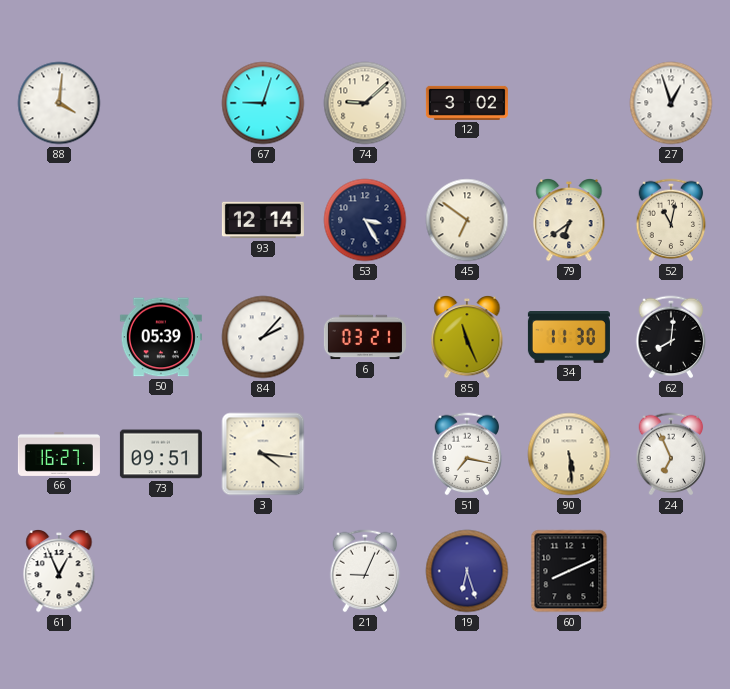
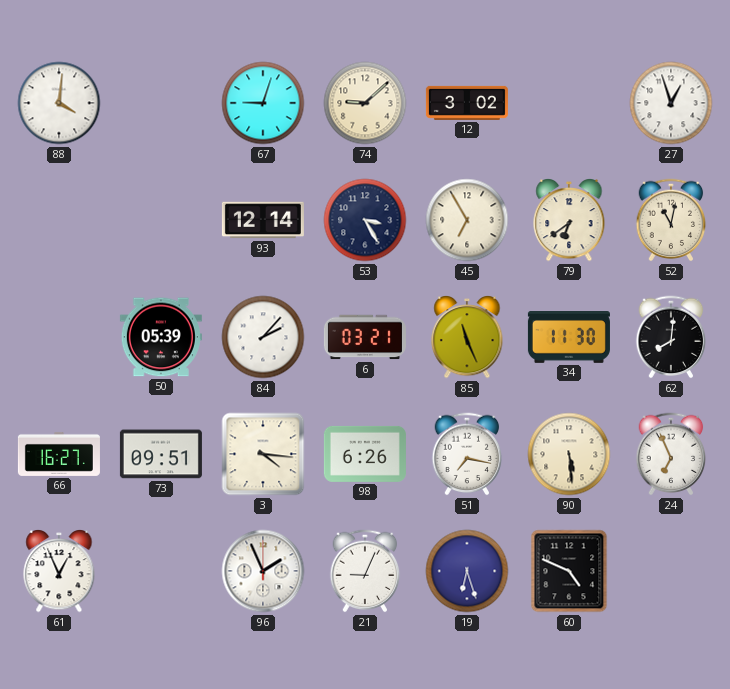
45: 6:51 -> 6:55
98: none -> 6:26
96: none -> 1:56
60: 8:11 -> 4:49
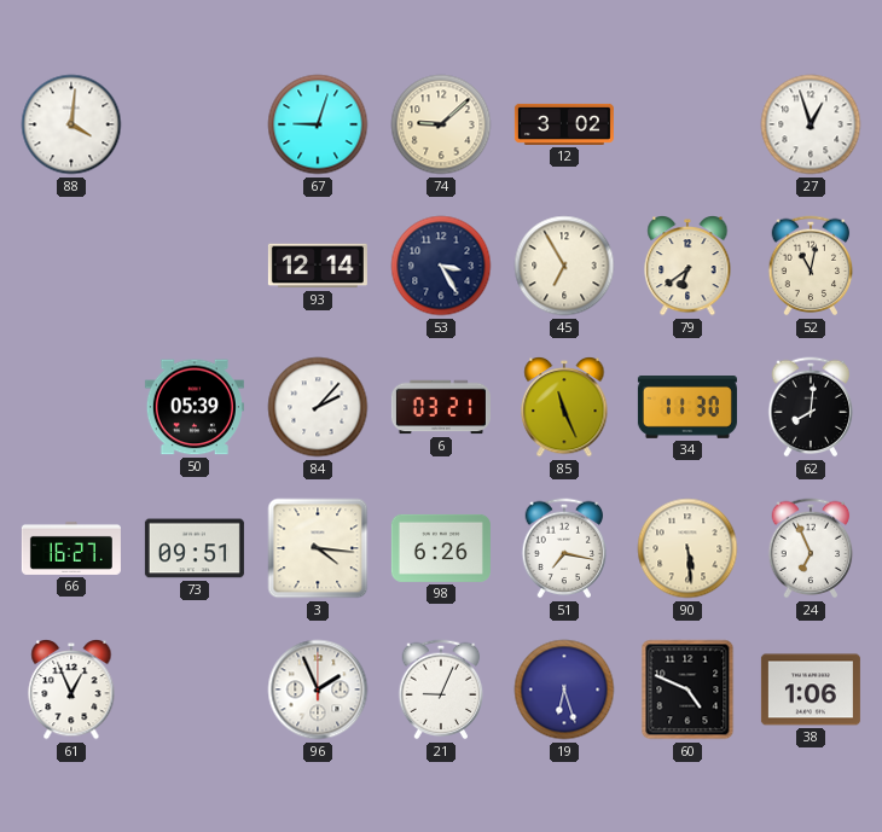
38: none -> 1:06
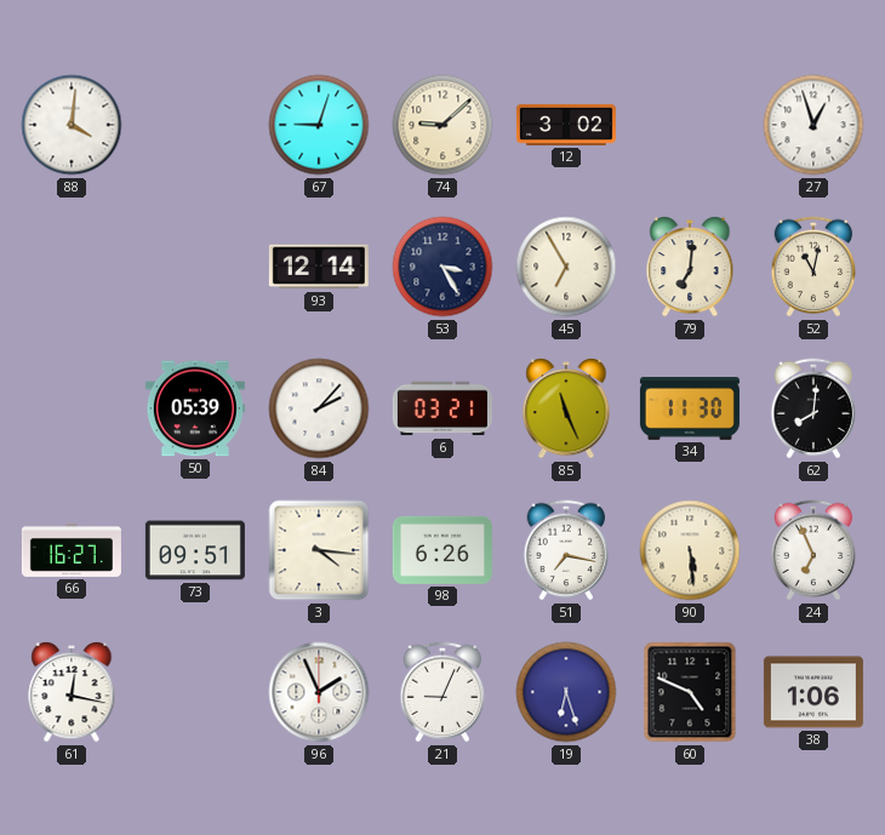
79: 6:39 -> 7:01
61: 12:56 -> 12:17
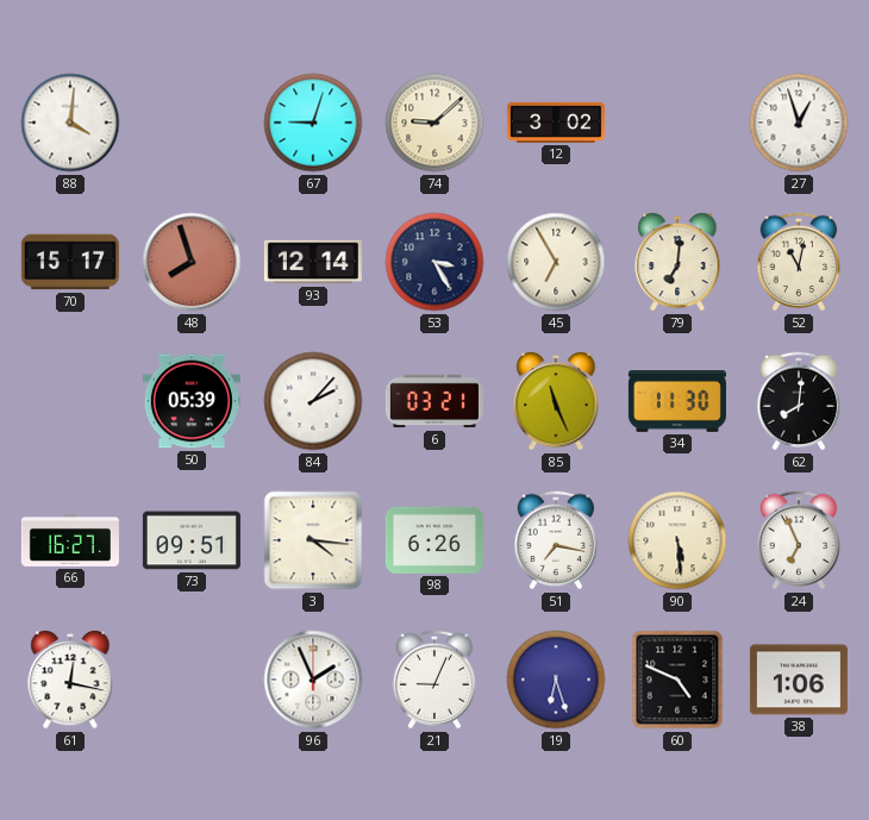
70: none -> 15:17
48: none -> 7:57
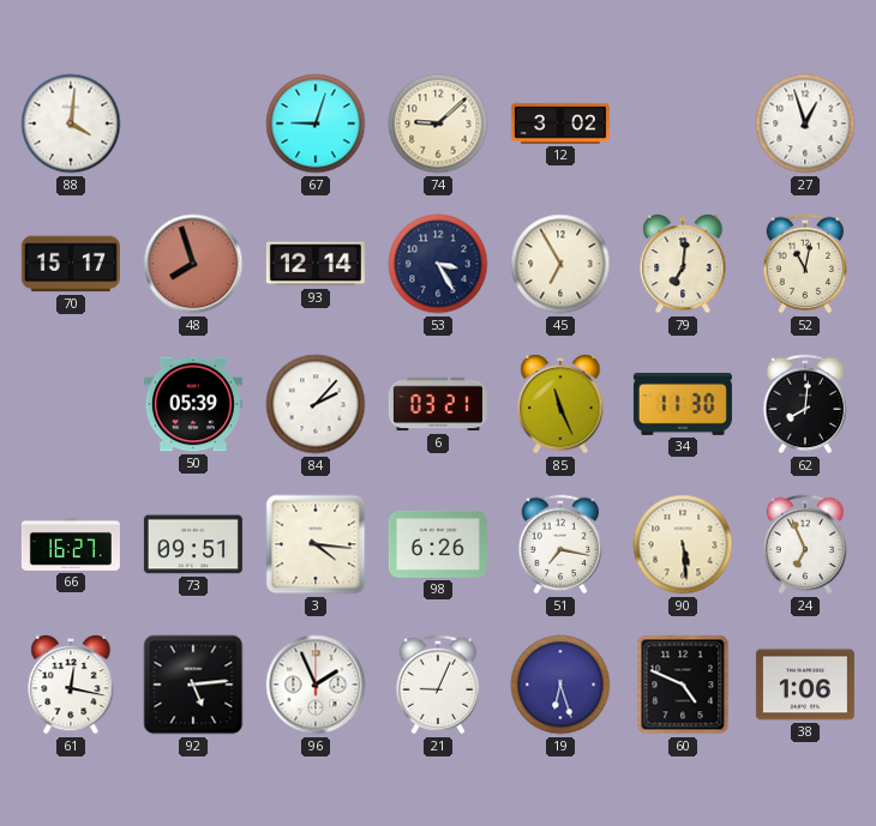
92: none -> 5:14
